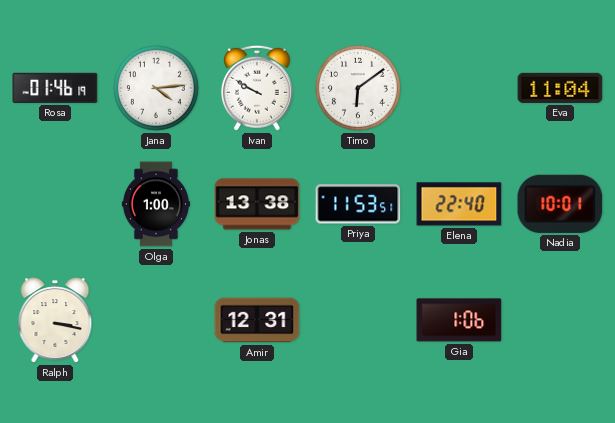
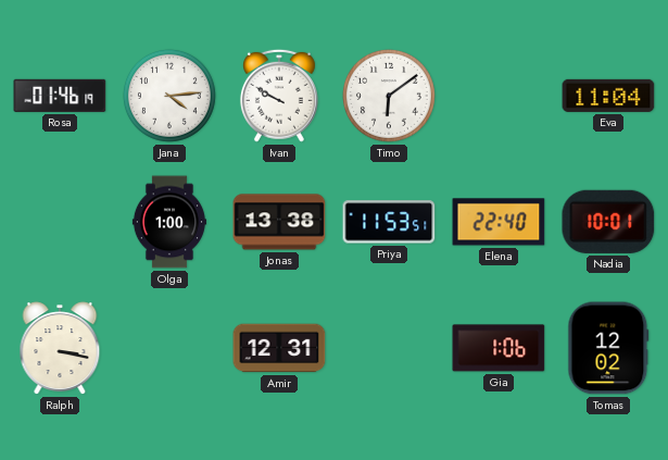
Tomas: none -> 12:02
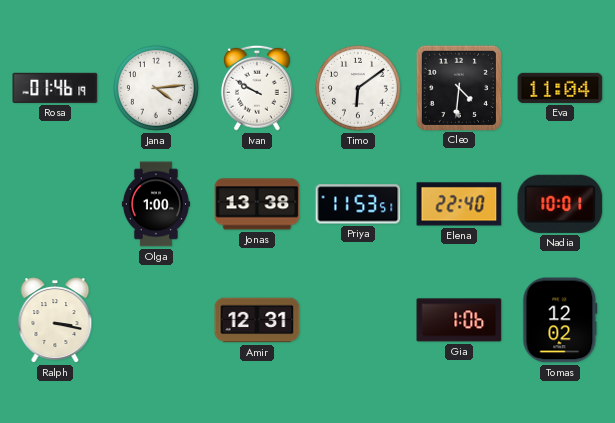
Cleo: none -> 4:31
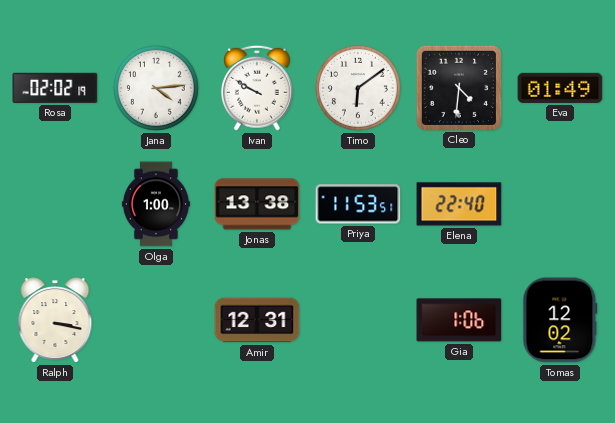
Rosa: 01:46 -> 02:02
Eva: 11:04 -> 01:49
Nadia: 10:01 -> none
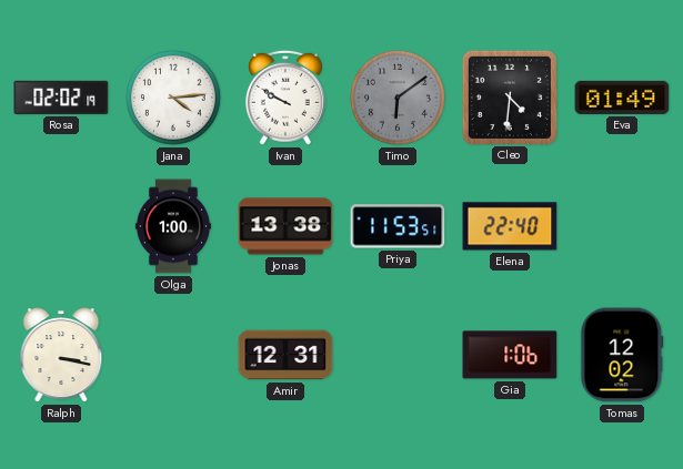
Timo dial: white -> grey
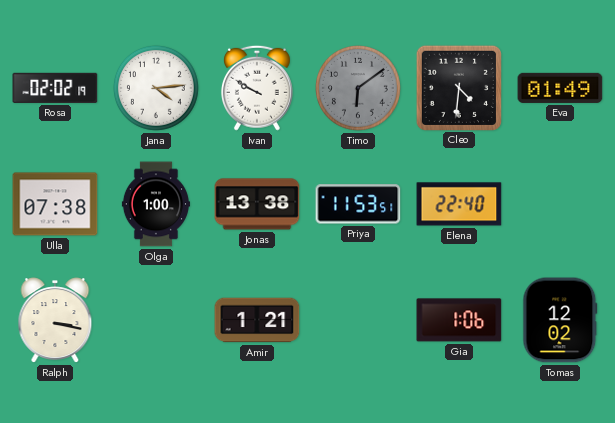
Ulla: none -> 07:38
Amir: 12:31 -> 1:21
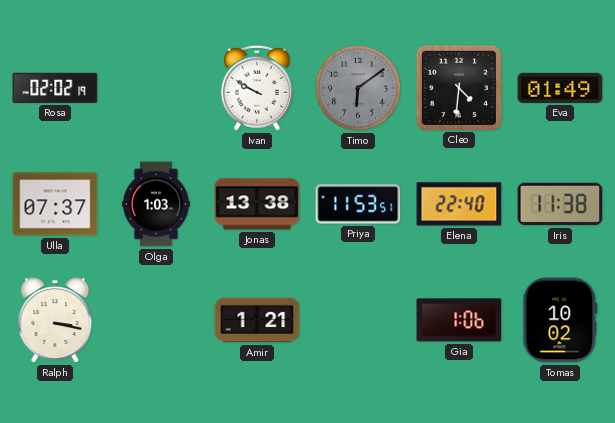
Jana: 4:14 -> none
Ulla: 07:38 -> 07:37
Olga: 1:00 -> 1:03
Iris: none -> 11:38
Tomas: 12:02 -> 10:02
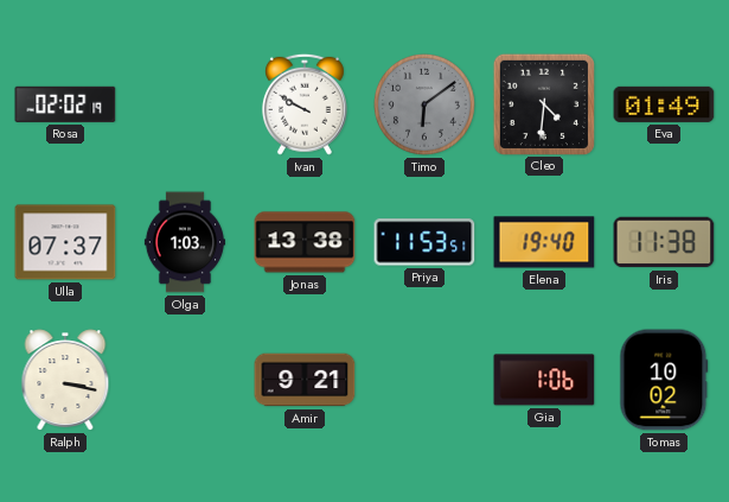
Elena: 22:40 -> 19:40
Amir: 1:21 -> 9:21
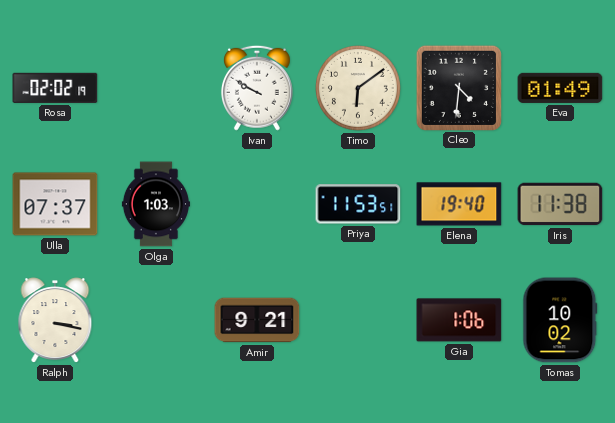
Timo dial: grey -> cream
Jonas: 13:38 -> none
